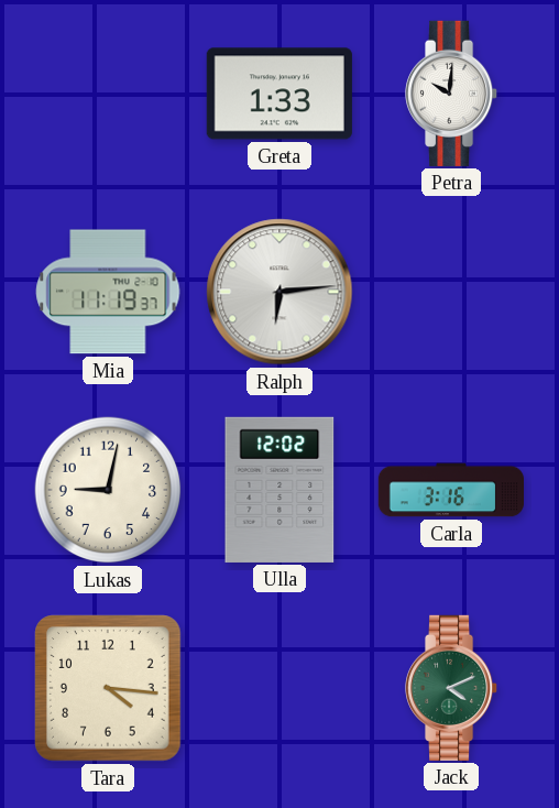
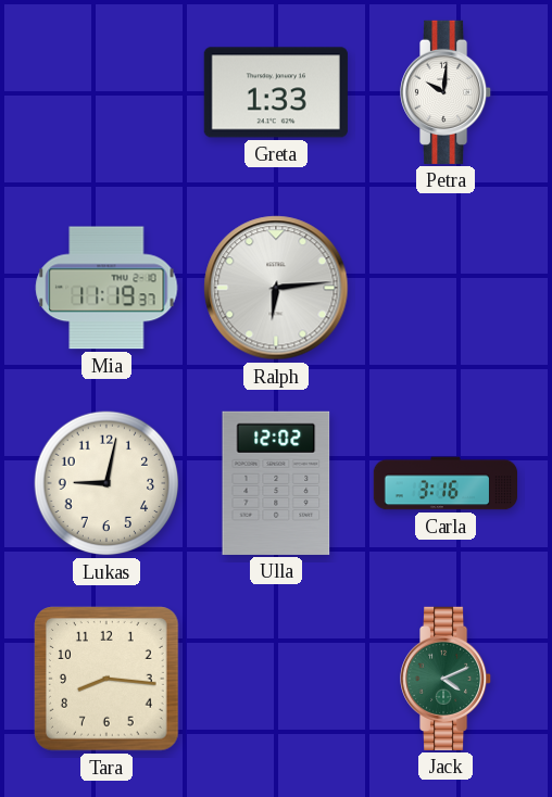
Tara: 4:16 -> 8:16
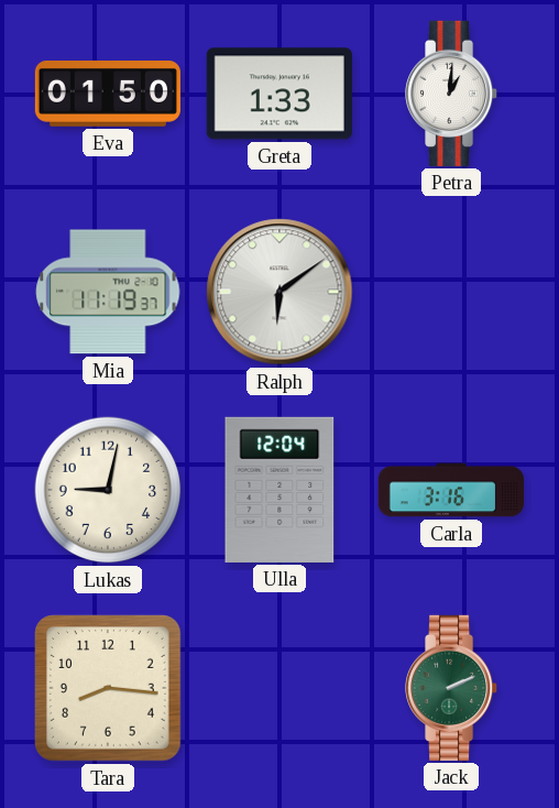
Eva: none -> 01:50
Petra: 10:01 -> 1:01
Ralph: 6:14 -> 6:09
Ulla: 12:02 -> 12:04
Jack: 4:11 -> 2:11
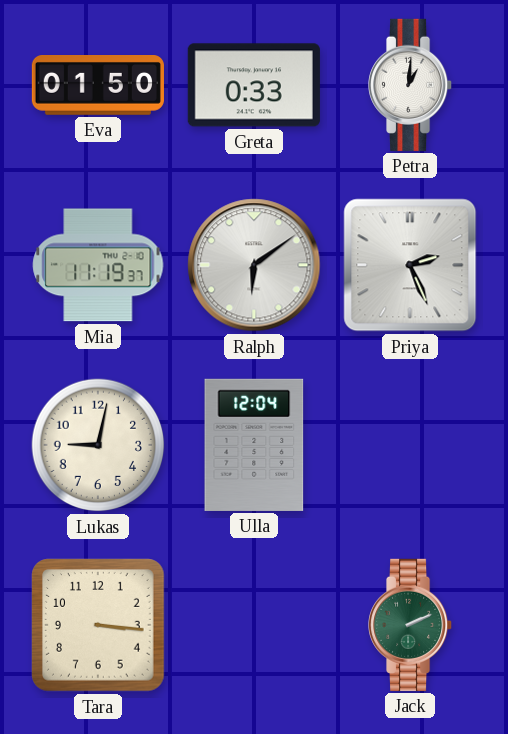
Greta: 1:33 -> 0:33
Priya: none -> 2:26
Carla: 3:16 -> none
Tara: 8:16 -> 3:16
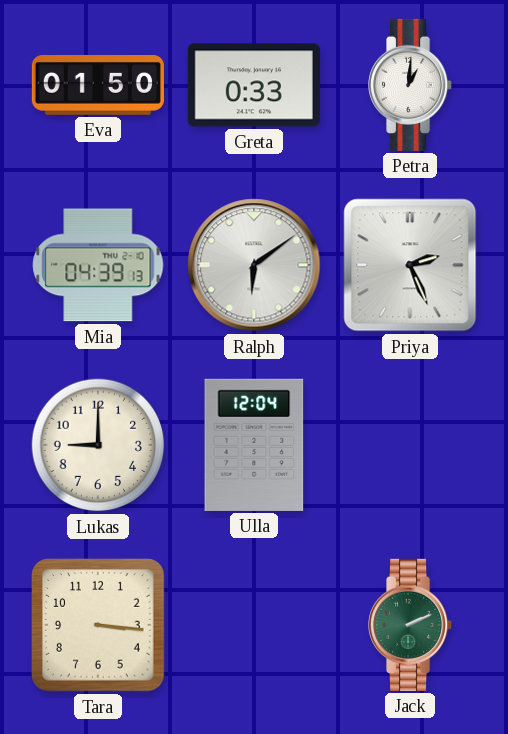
Mia: 11:19 -> 04:39
Lukas: 9:02 -> 9:00
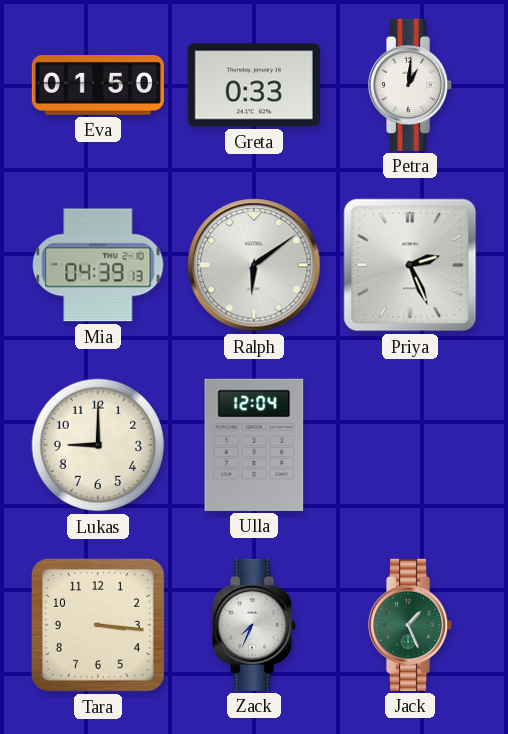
Zack: none -> 7:34
Jack: 2:11 -> 1:26
